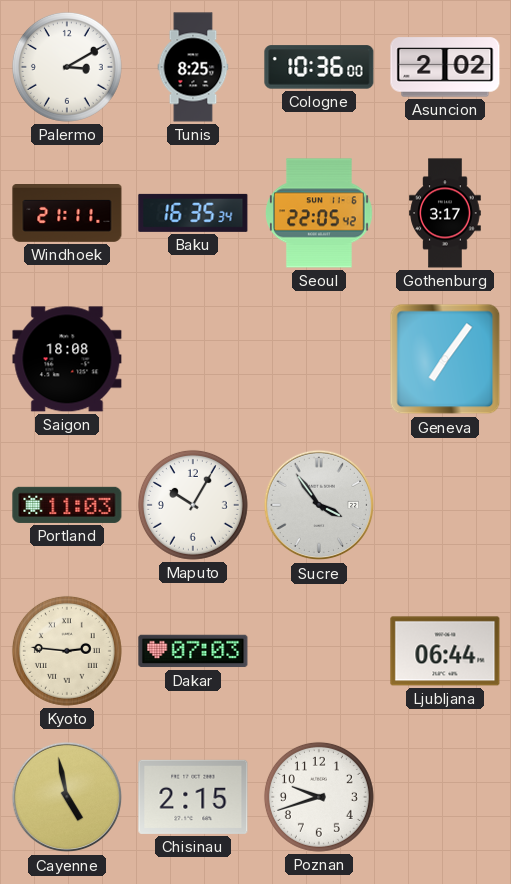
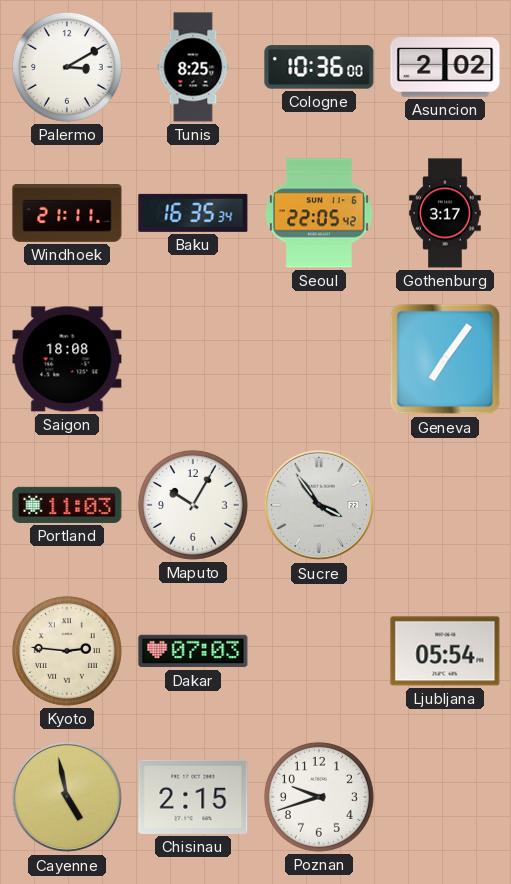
Ljubljana: 06:44 -> 05:54
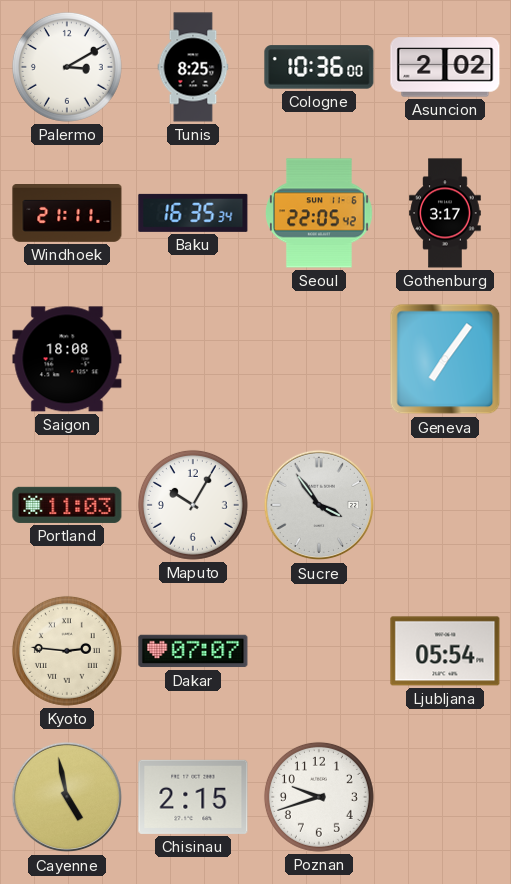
Dakar: 07:03 -> 07:07
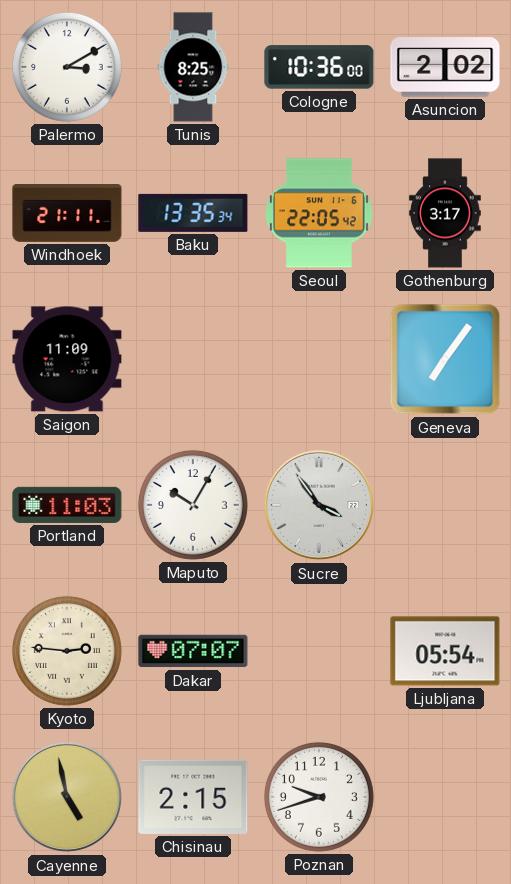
Baku: 16:35 -> 13:35
Saigon: 18:08 -> 11:09
